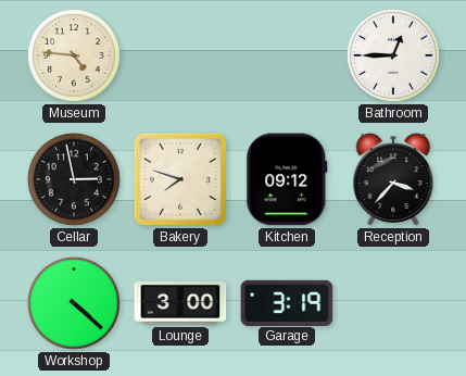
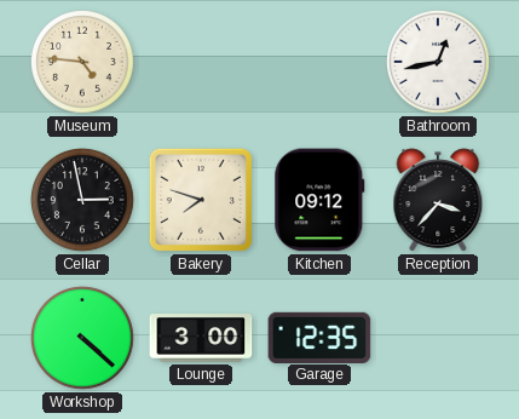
Bathroom: 12:45 -> 12:43
Garage: 3:19 -> 12:35
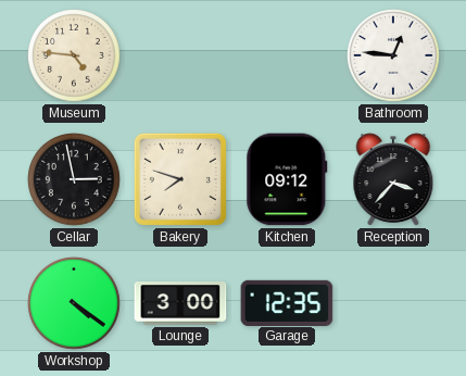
Bathroom: 12:43 -> 12:46
Workshop: 4:22 -> 4:21
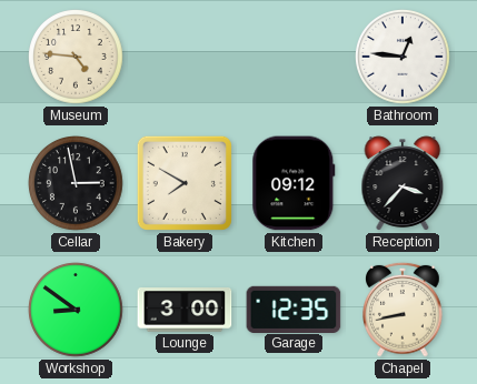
Bakery: 7:48 -> 7:50
Workshop: 4:21 -> 8:51
Chapel: none -> 8:43
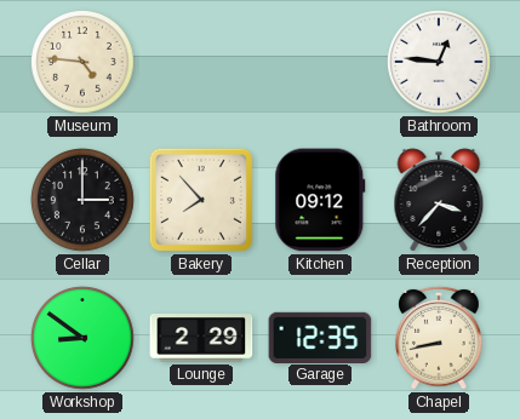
Cellar: 2:58 -> 3:00
Bakery: 7:50 -> 7:53
Lounge: 3:00 -> 2:29
